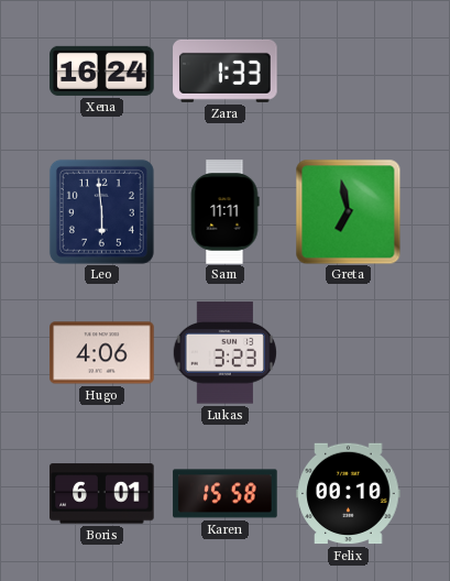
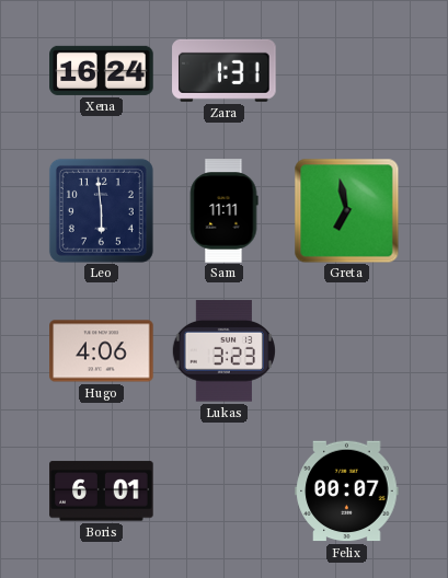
Zara: 1:33 -> 1:31
Karen: 15:58 -> none
Felix: 00:10 -> 00:07
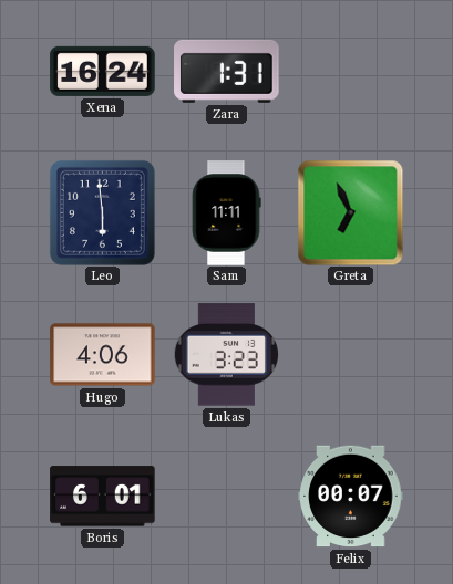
Greta: 6:58 -> 6:56
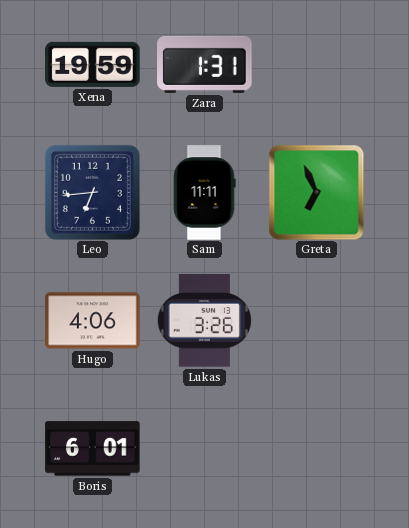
Xena: 16:24 -> 19:59
Leo: 5:59 -> 6:44
Lukas: 3:23 -> 3:26
Felix: 00:07 -> none
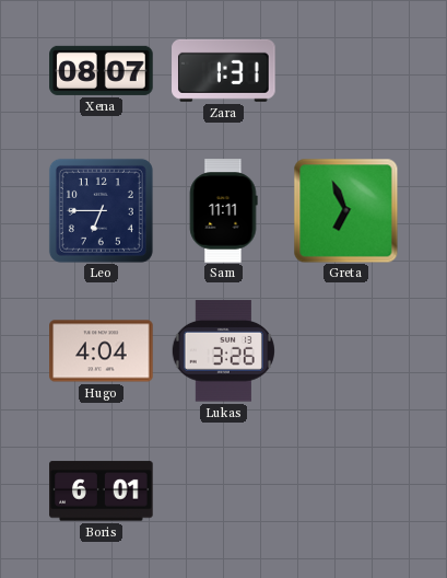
Xena: 19:59 -> 08:07
Leo: 6:44 -> 6:45
Hugo: 4:06 -> 4:04
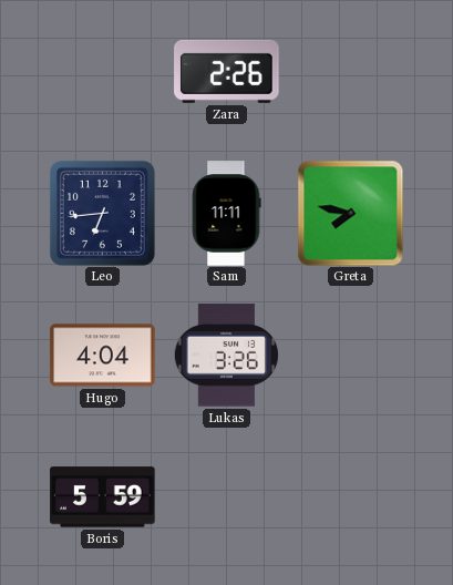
Xena: 08:07 -> none
Zara: 1:31 -> 2:26
Leo: 6:45 -> 6:44
Greta: 6:56 -> 7:47
Boris: 6:01 -> 5:59
